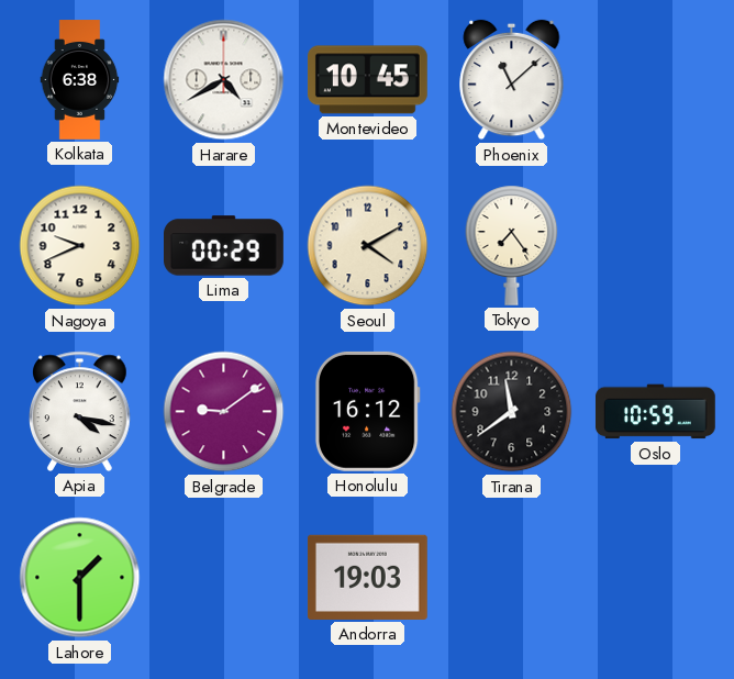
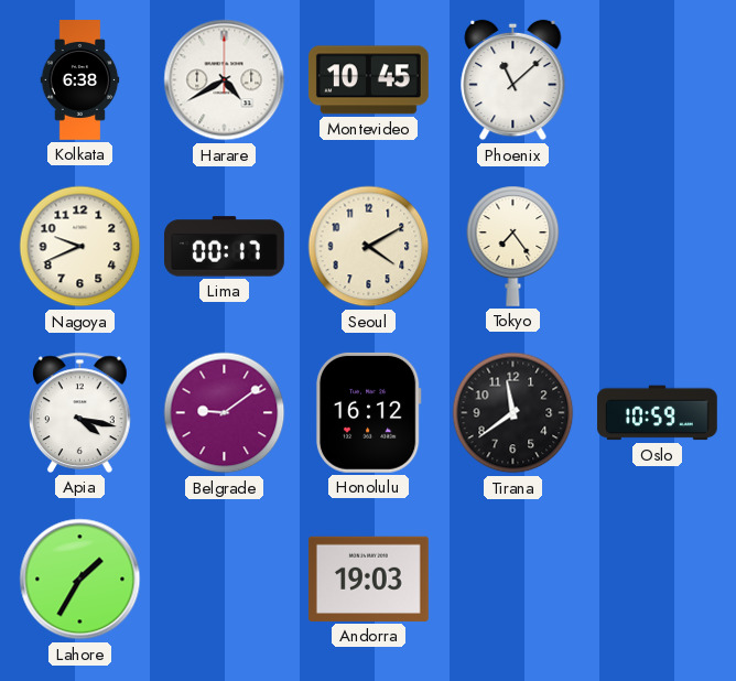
Lima: 00:29 -> 00:17
Lahore: 1:30 -> 1:35
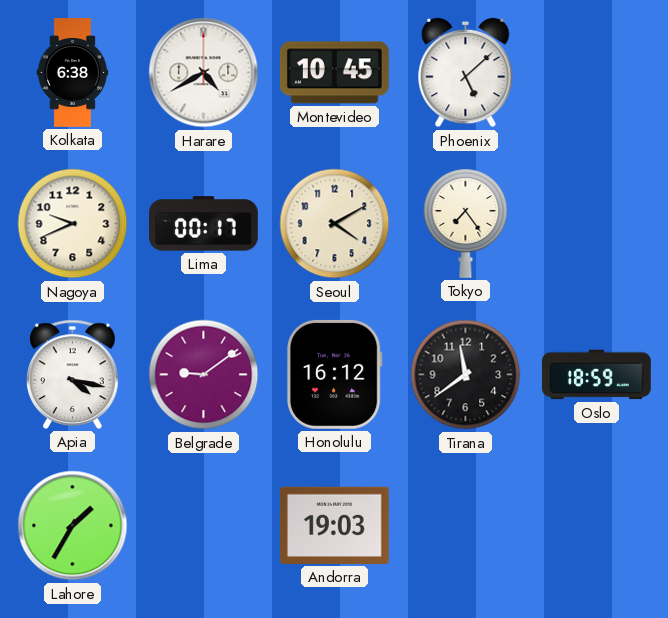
Phoenix: 11:08 -> 5:08
Oslo: 10:59 -> 18:59
